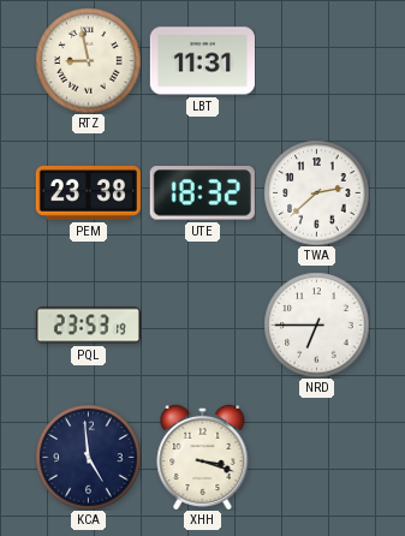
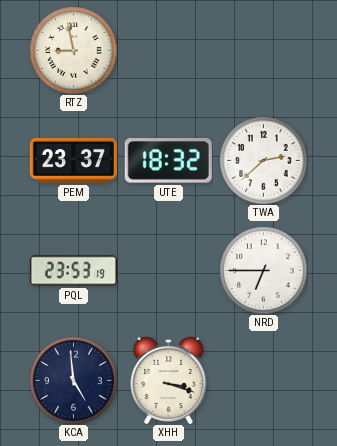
LBT: 11:31 -> none
PEM: 23:38 -> 23:37
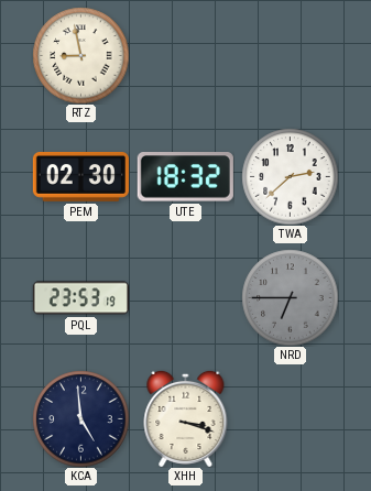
PEM: 23:37 -> 02:30
NRD dial: white -> grey
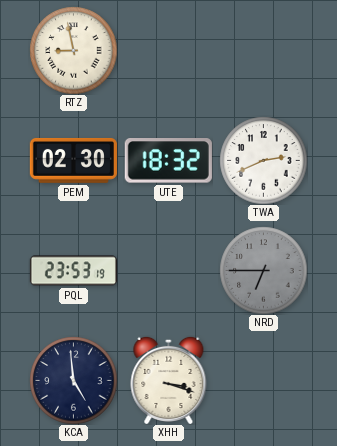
TWA: 2:38 -> 2:41
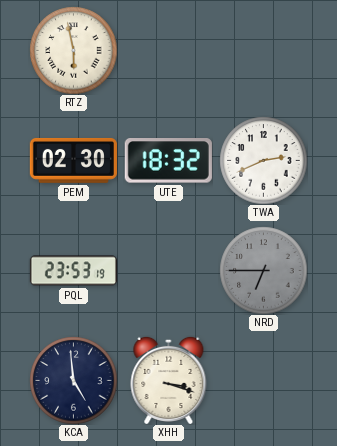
RTZ: 8:58 -> 5:58
